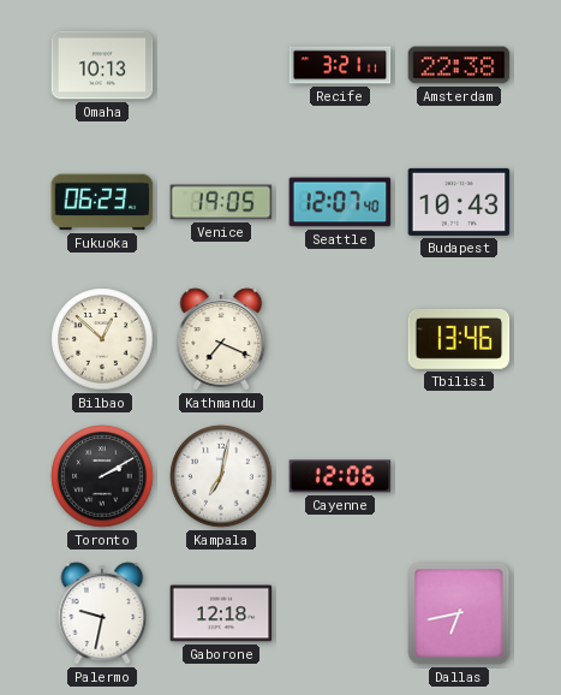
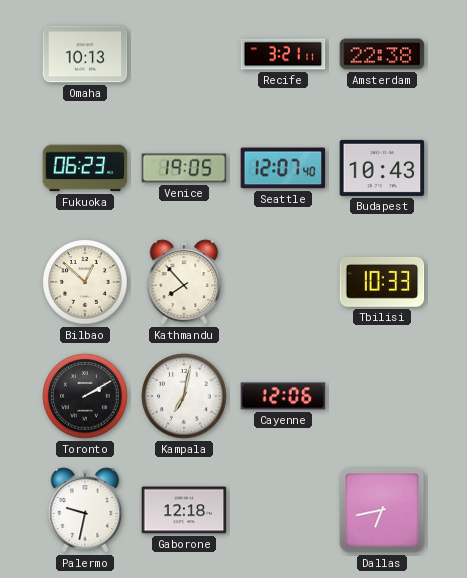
Kathmandu: 7:19 -> 7:53
Tbilisi: 13:46 -> 10:33
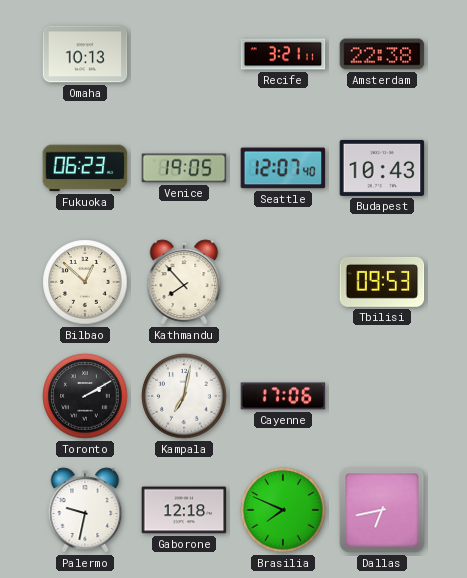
Tbilisi: 10:33 -> 09:53
Cayenne: 12:06 -> 17:06
Brasilia: none -> 7:49
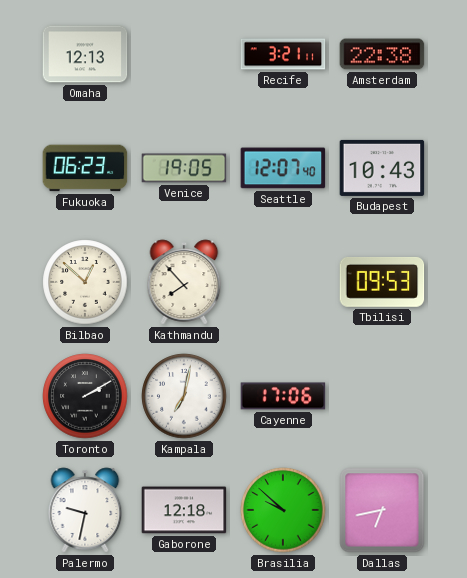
Omaha: 10:13 -> 12:13
Brasilia: 7:49 -> 9:52
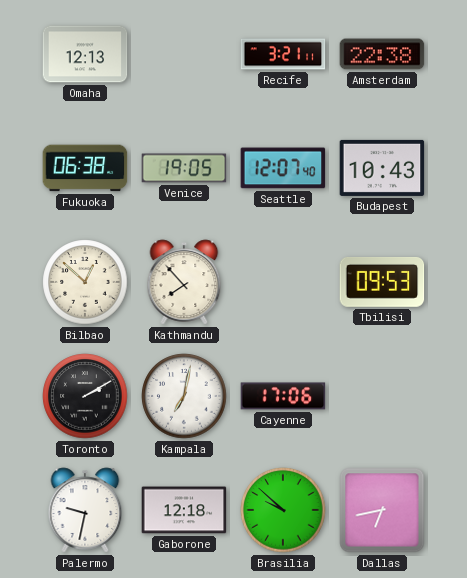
Fukuoka: 06:23 -> 06:38
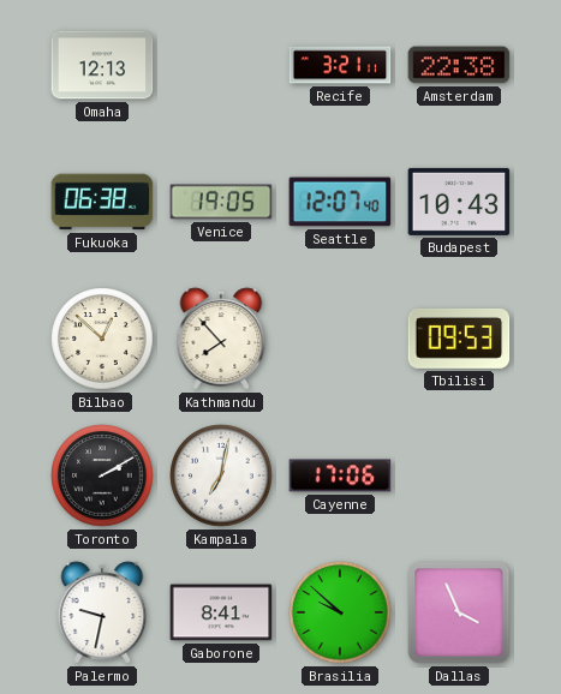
Gaborone: 12:18 -> 8:41
Dallas: 6:43 -> 3:56
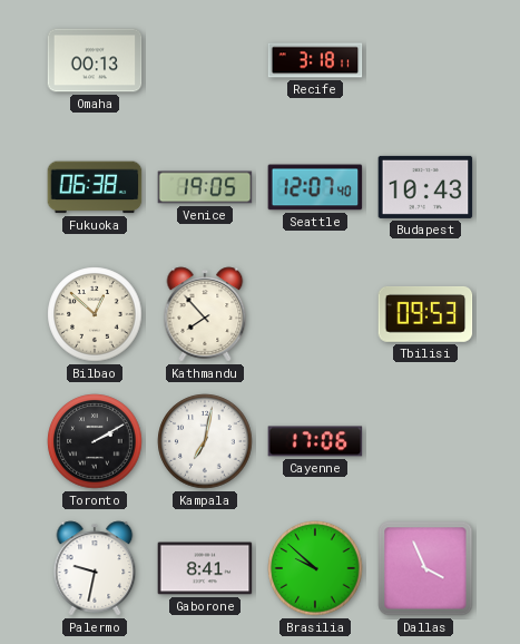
Omaha: 12:13 -> 00:13
Recife: 3:21 -> 3:18
Amsterdam: 22:38 -> none
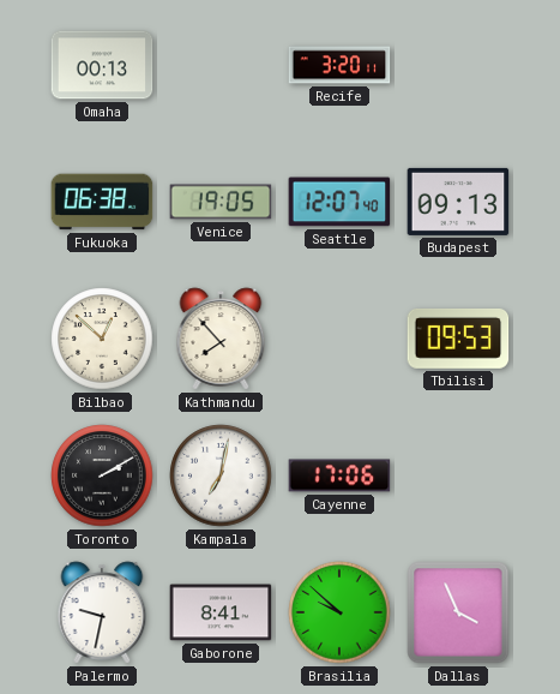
Recife: 3:18 -> 3:20
Budapest: 10:43 -> 09:13
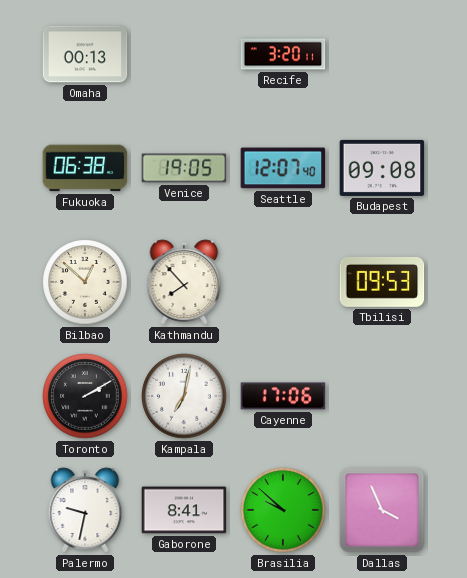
Budapest: 09:13 -> 09:08
